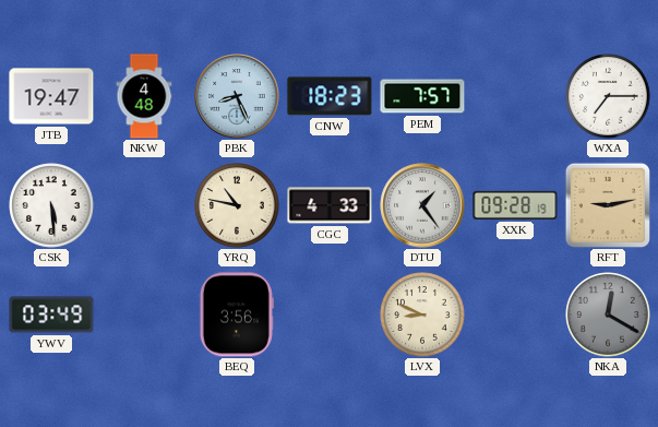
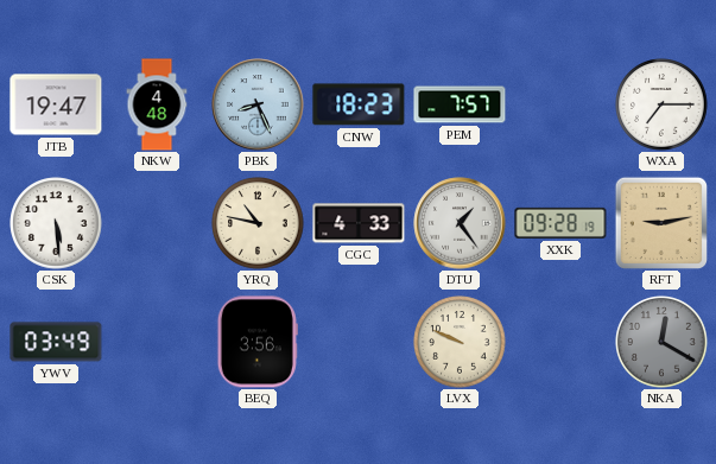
LVX: 8:49 -> 9:49
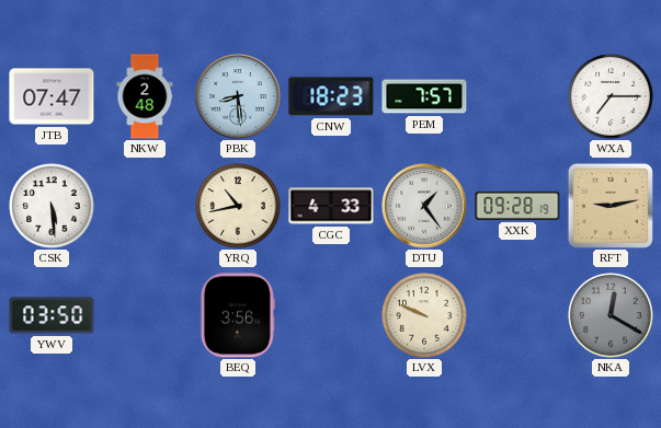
JTB: 19:47 -> 07:47
NKW: 4:48 -> 2:48
PBK: 8:26 -> 8:29
YRQ: 10:47 -> 10:43
YWV: 03:49 -> 03:50
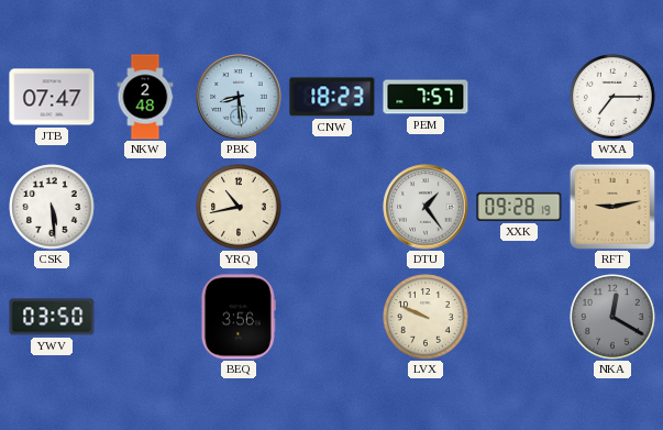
CGC: 4:33 -> none
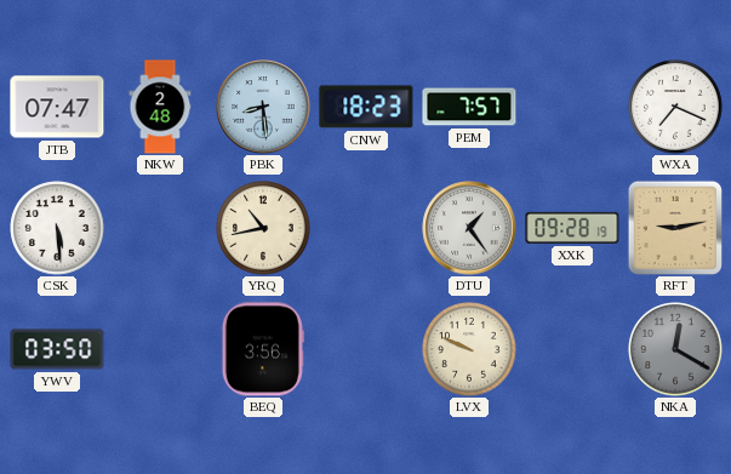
WXA: 7:15 -> 7:19
